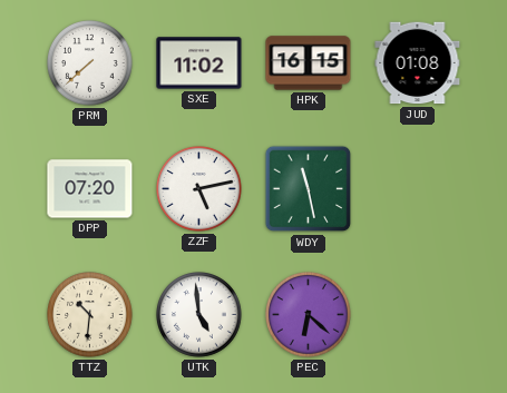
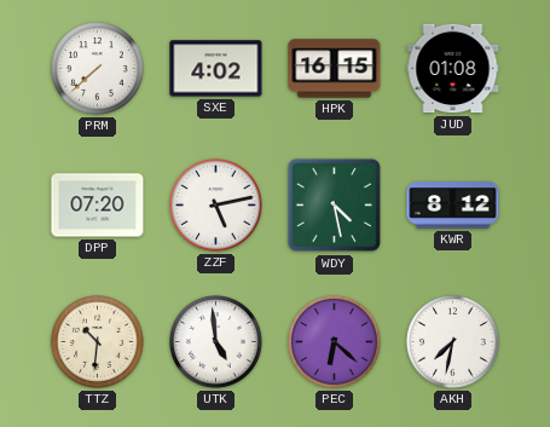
SXE: 11:02 -> 4:02
WDY: 11:28 -> 4:28
KWR: none -> 8:12
AKH: none -> 7:32
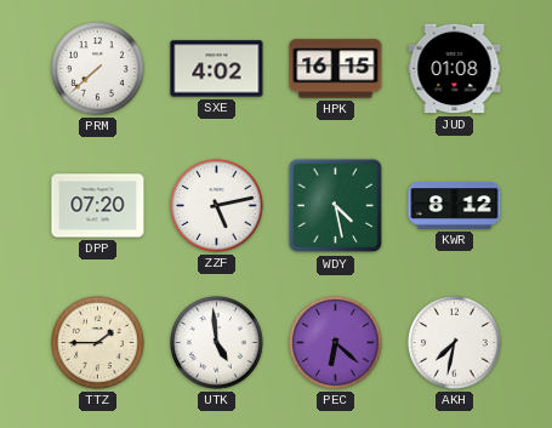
TTZ: 10:31 -> 1:45
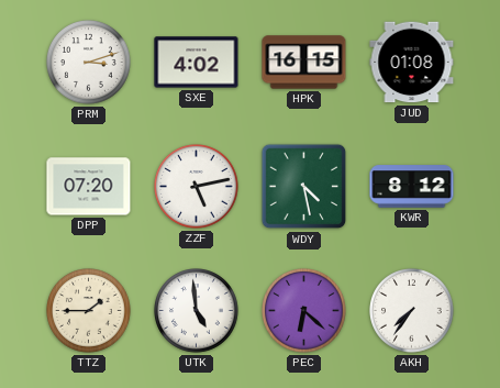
PRM: 7:38 -> 3:12
AKH: 7:32 -> 7:36
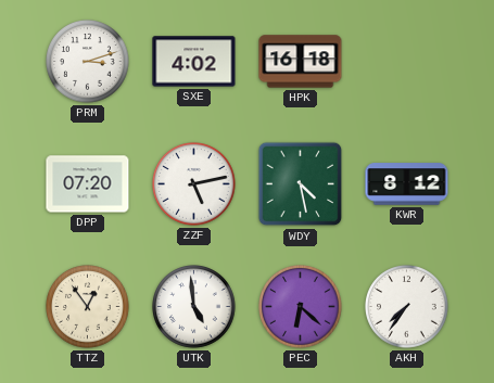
HPK: 16:15 -> 16:18
JUD: 01:08 -> none
TTZ: 1:45 -> 12:54
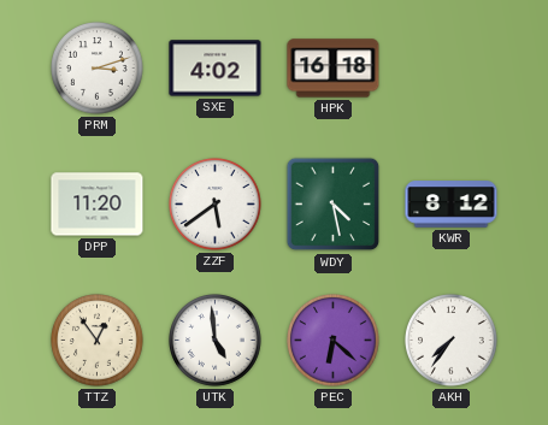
DPP: 07:20 -> 11:20
ZZF: 5:13 -> 5:39
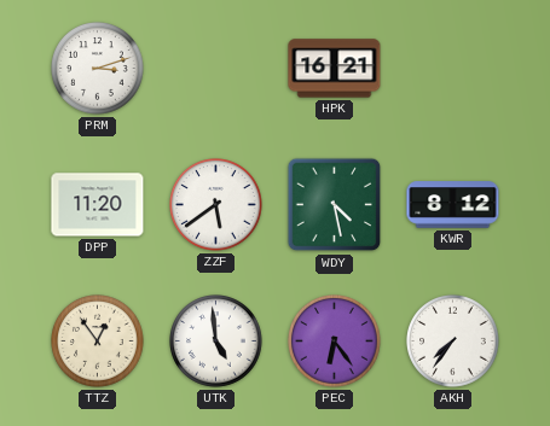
SXE: 4:02 -> none
HPK: 16:18 -> 16:21
PEC: 6:22 -> 6:24
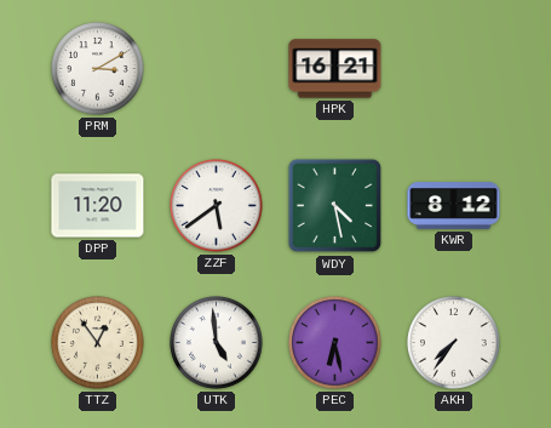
PRM: 3:12 -> 3:10
PEC: 6:24 -> 6:28
